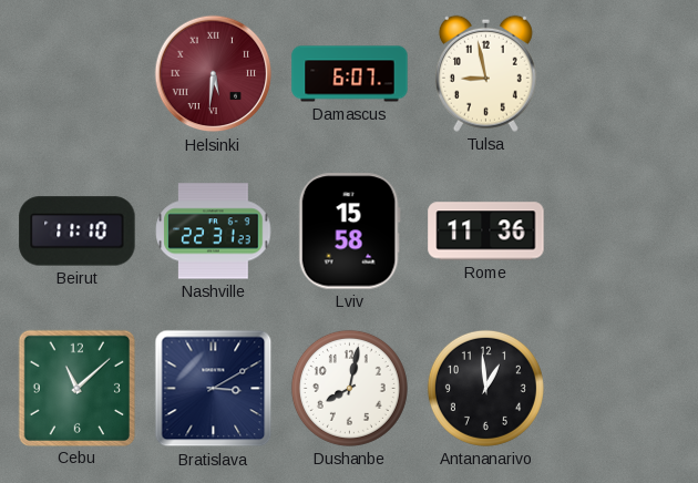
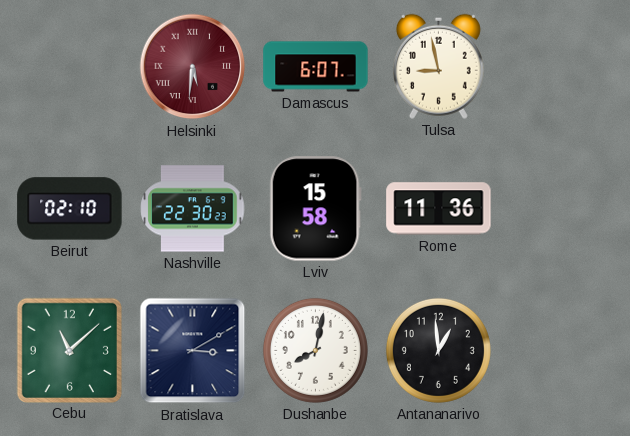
Beirut: 11:10 -> 02:10
Nashville: 22:31 -> 22:30
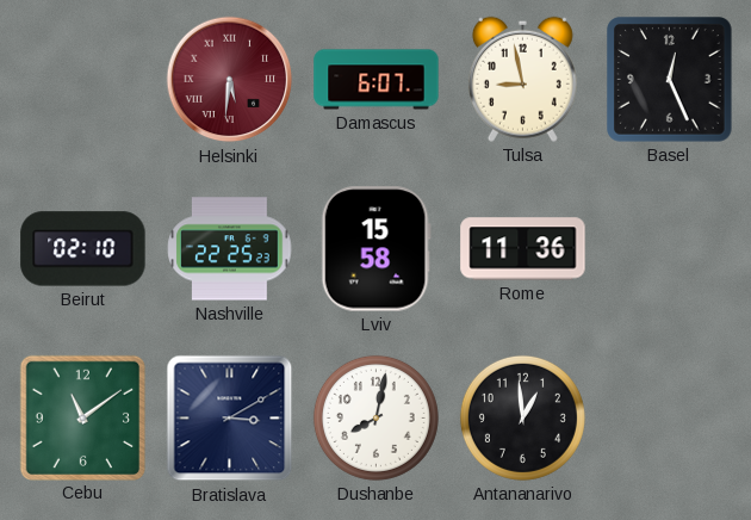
Basel: none -> 12:26
Nashville: 22:30 -> 22:25
Cebu: 11:08 -> 11:09
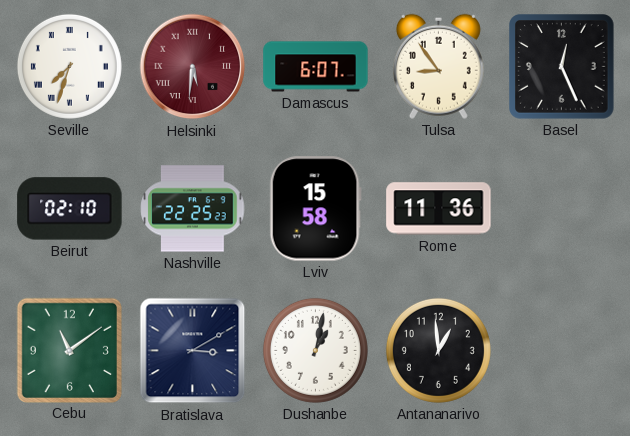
Seville: none -> 7:33
Tulsa: 8:58 -> 8:54
Dushanbe: 8:02 -> 1:02
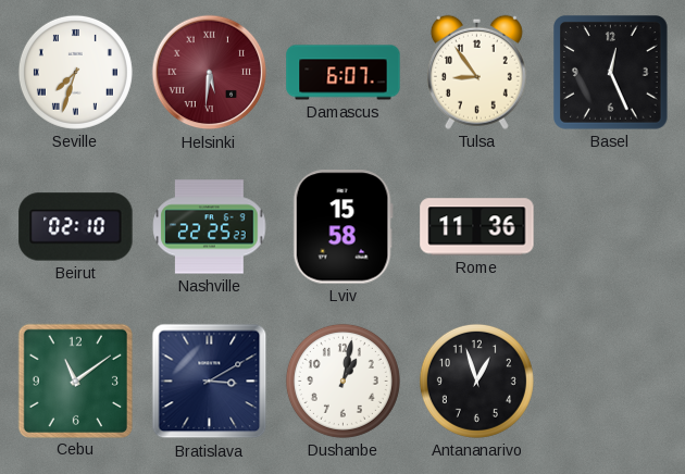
Antananarivo: 12:59 -> 12:57
